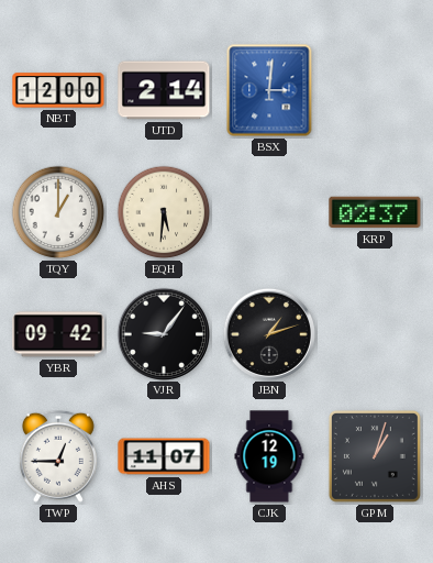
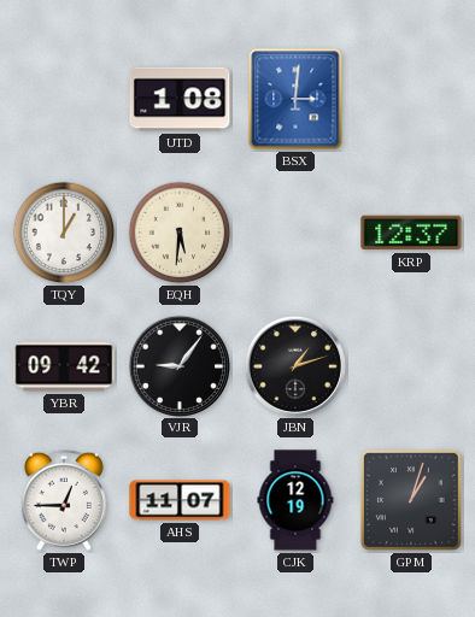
NBT: 12:00 -> none
UTD: 2:14 -> 1:08
KRP: 02:37 -> 12:37
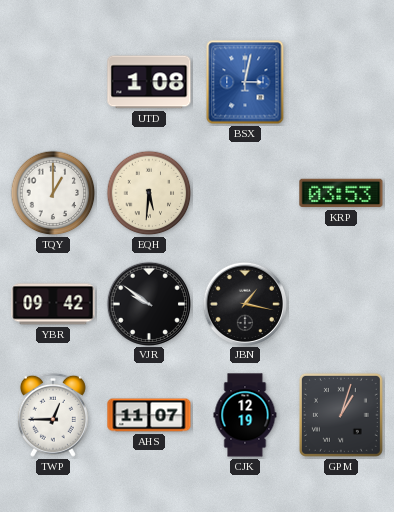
BSX: 3:01 -> 3:02
KRP: 12:37 -> 03:53
VJR: 9:06 -> 9:51
JBN: 1:12 -> 1:17
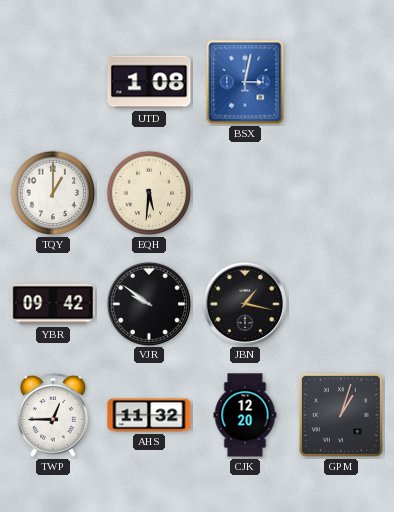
KRP: 03:53 -> none
AHS: 11:07 -> 11:32
CJK: 12:19 -> 12:20
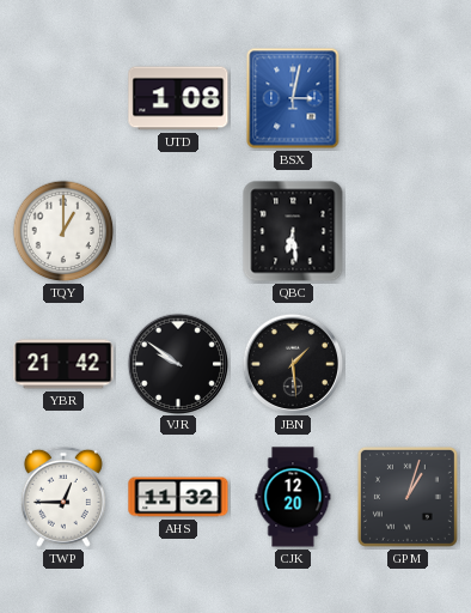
EQH: 5:31 -> none
QBC: none -> 6:29
YBR: 09:42 -> 21:42
JBN: 1:17 -> 1:29
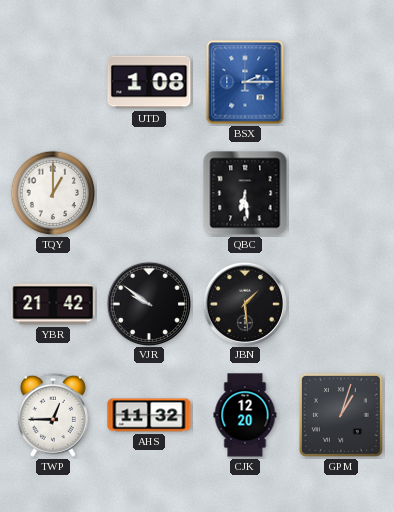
BSX: 3:02 -> 2:15
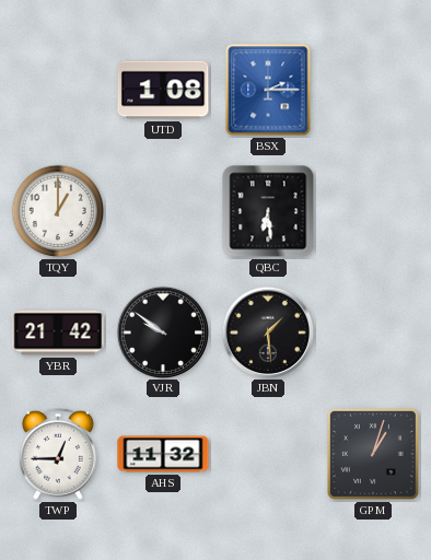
CJK: 12:20 -> none
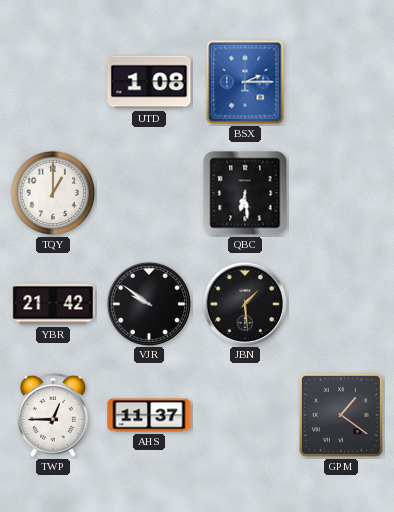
AHS: 11:32 -> 11:37
GPM: 1:03 -> 1:21
